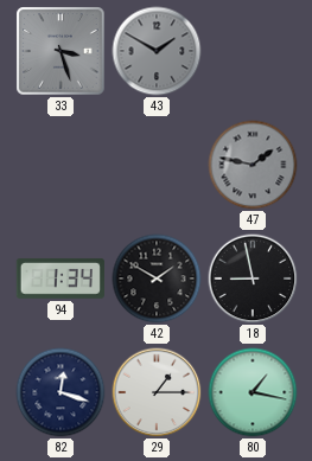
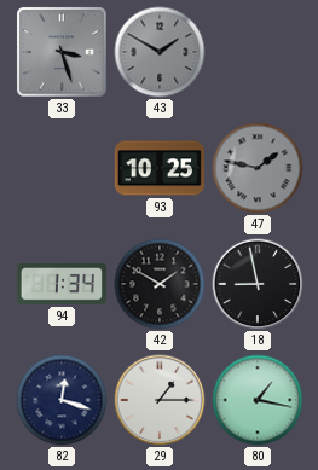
93: none -> 10:25
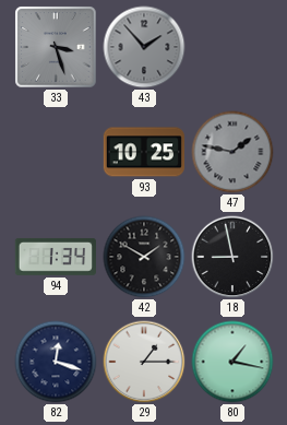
43: 1:50 -> 1:53
